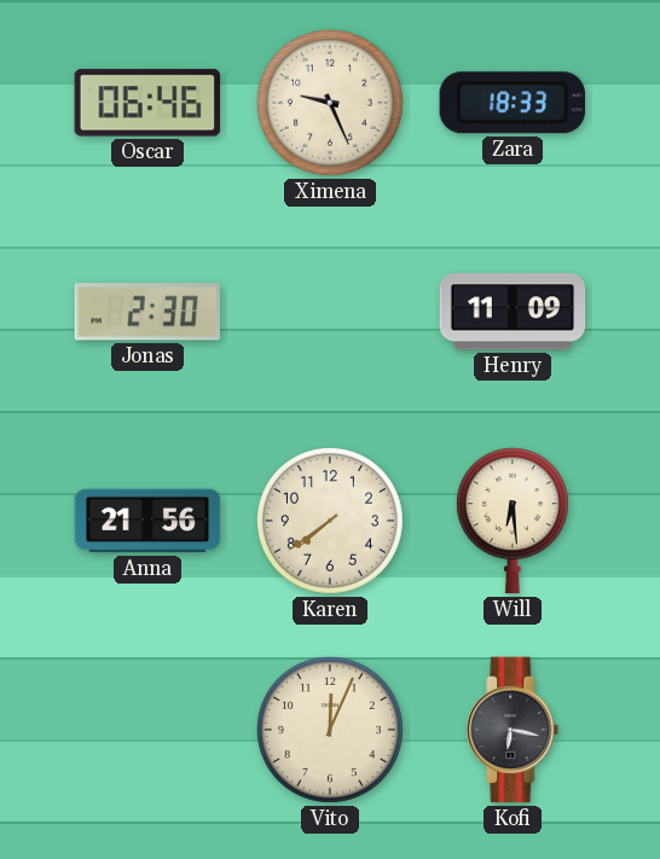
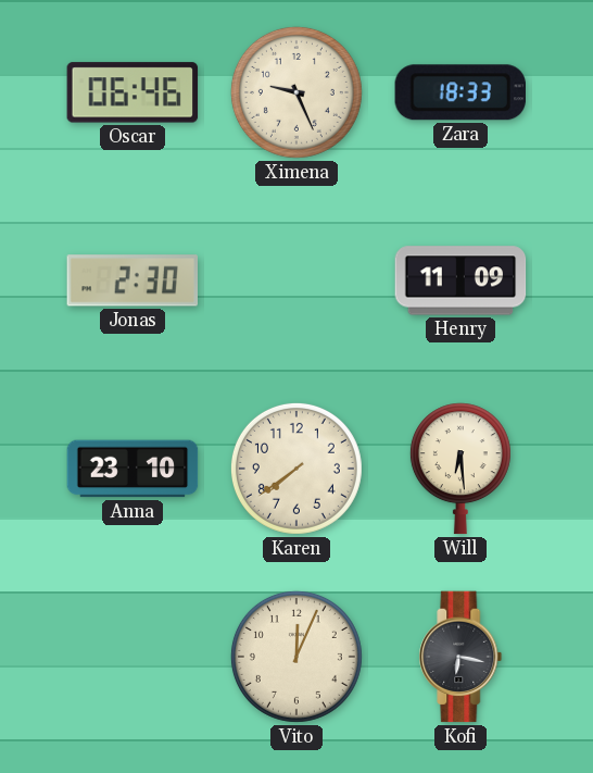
Anna: 21:56 -> 23:10
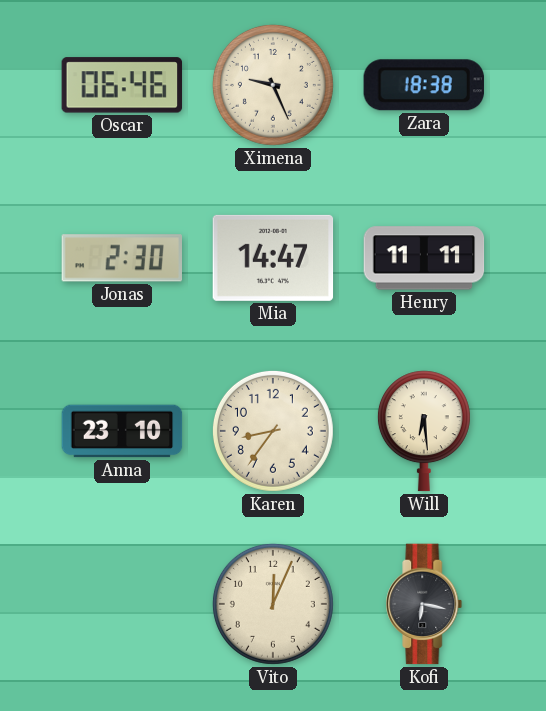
Zara: 18:33 -> 18:38
Mia: none -> 14:47
Henry: 11:09 -> 11:11
Karen: 7:39 -> 8:36
